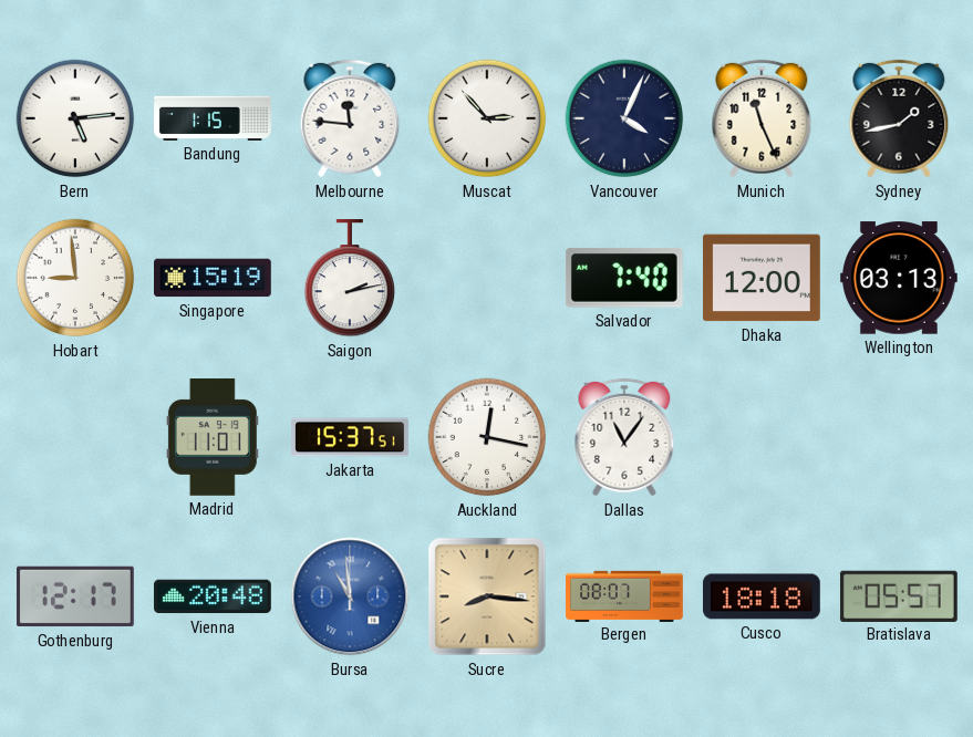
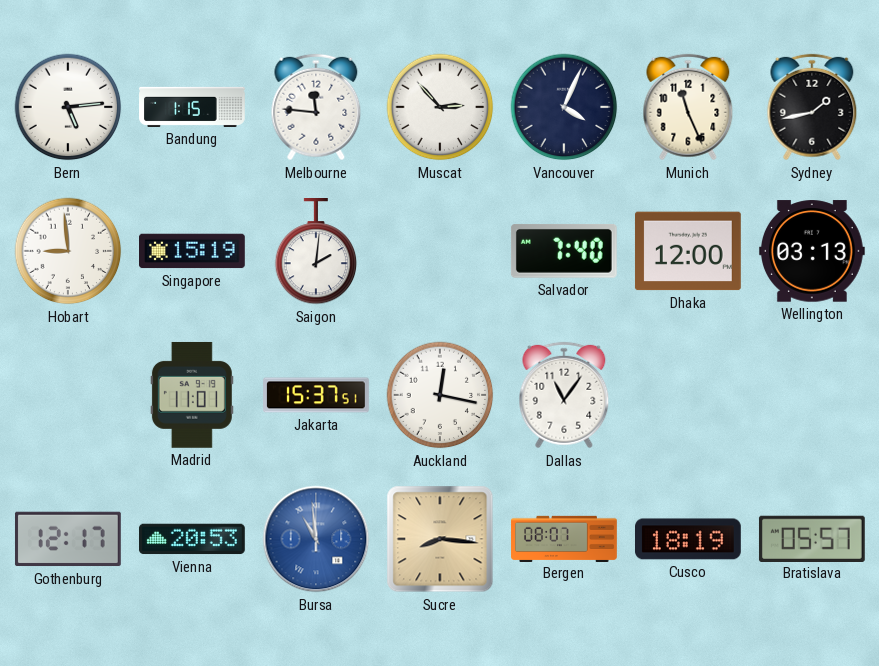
Saigon: 2:13 -> 2:01
Vienna: 20:48 -> 20:53
Cusco: 18:18 -> 18:19
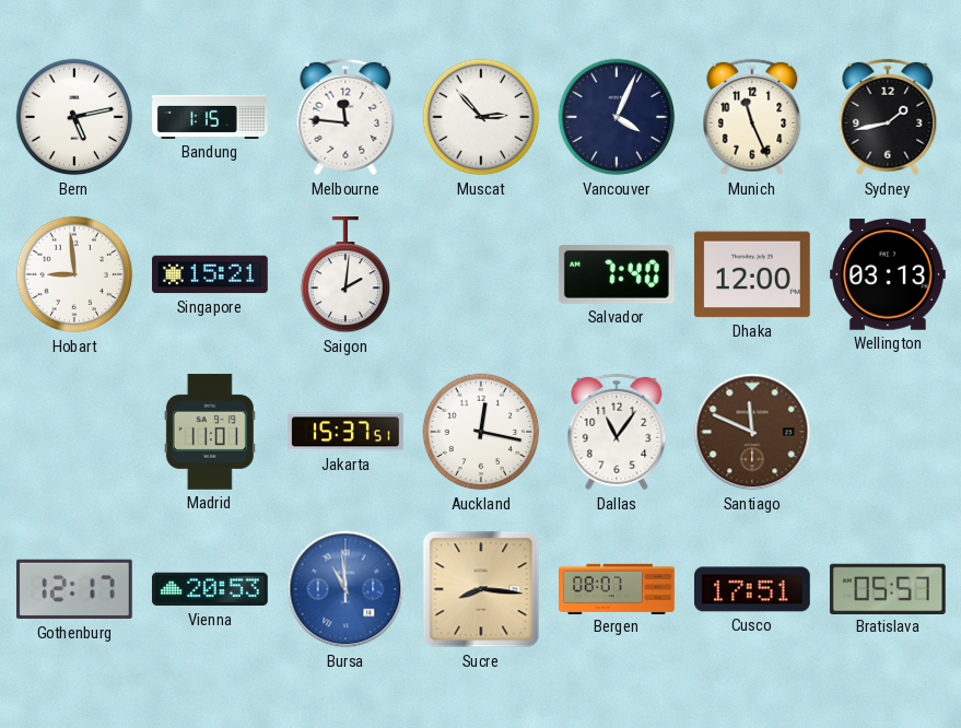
Bern: 5:14 -> 5:13
Singapore: 15:19 -> 15:21
Santiago: none -> 11:49
Cusco: 18:19 -> 17:51
